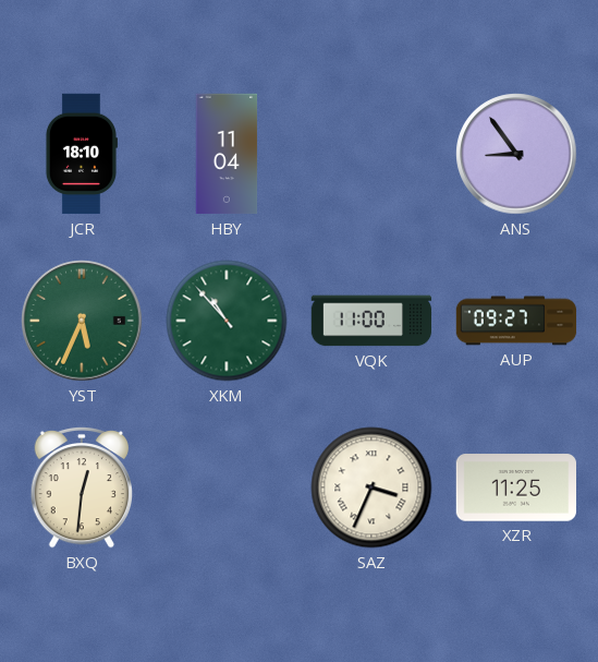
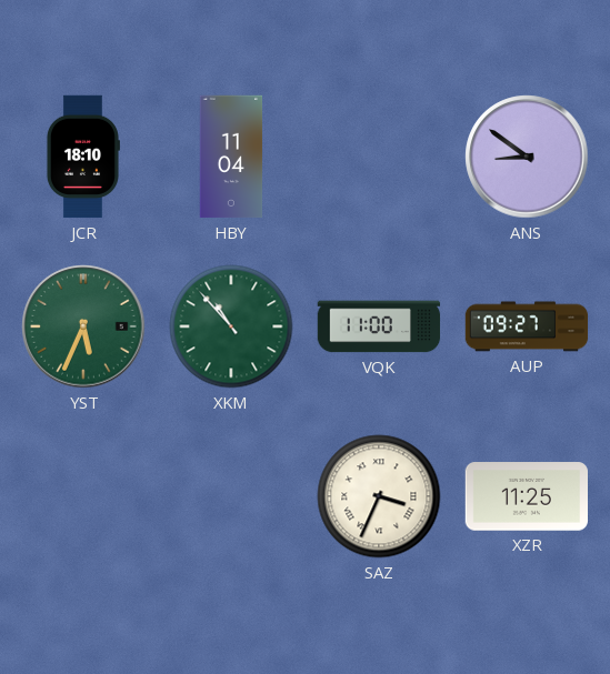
ANS: 8:54 -> 8:51
BXQ: 12:31 -> none
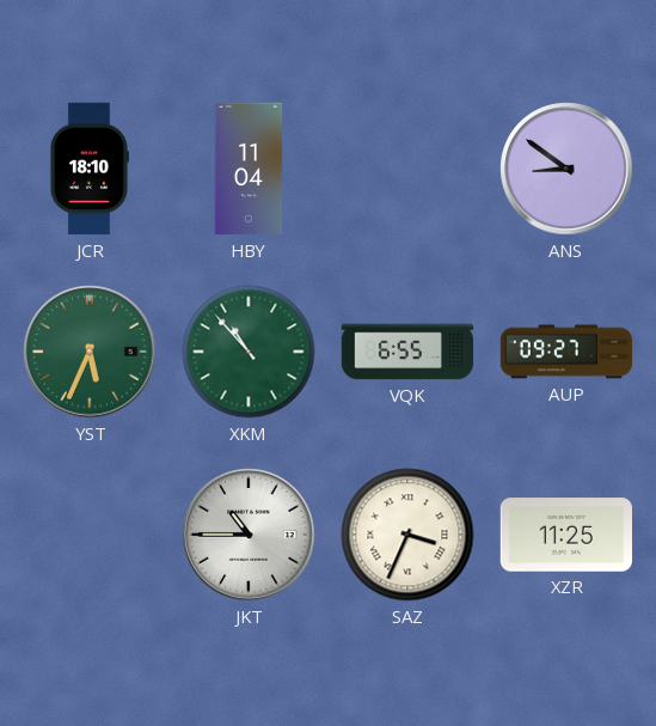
VQK: 11:00 -> 6:55
JKT: none -> 10:45
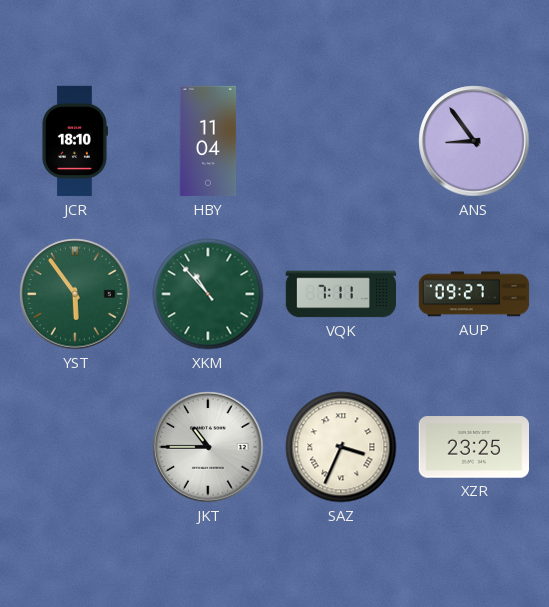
ANS: 8:51 -> 8:54
YST: 5:34 -> 5:54
VQK: 6:55 -> 7:11
XZR: 11:25 -> 23:25
